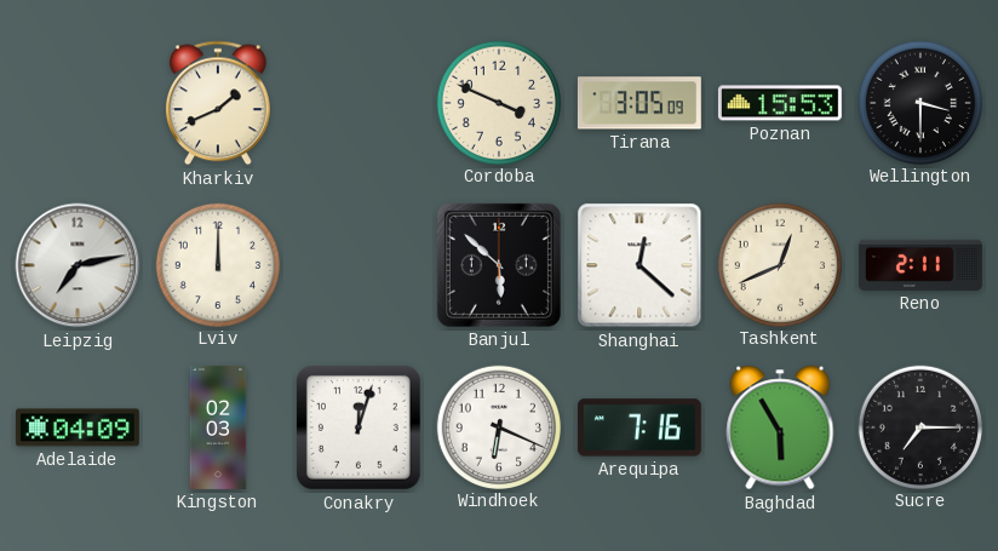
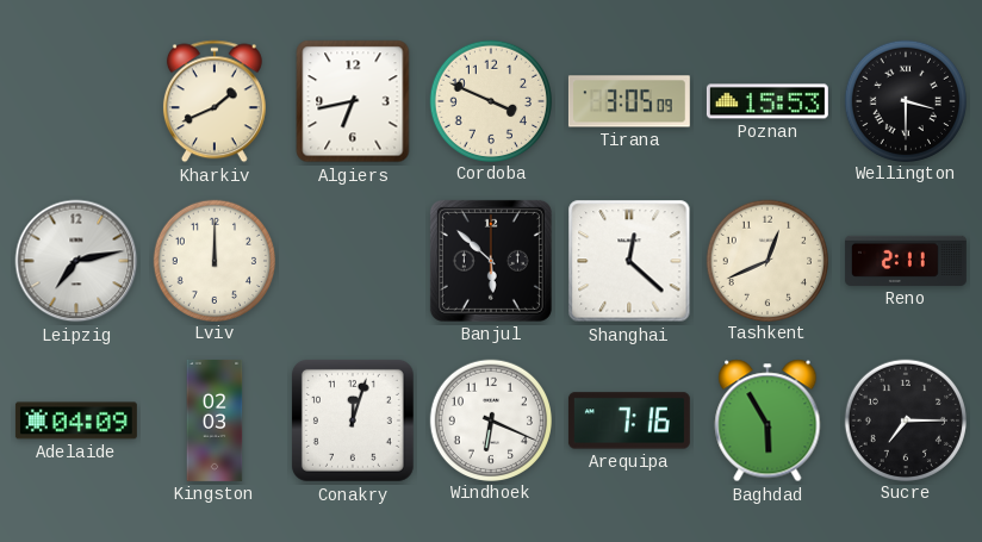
Algiers: none -> 6:43
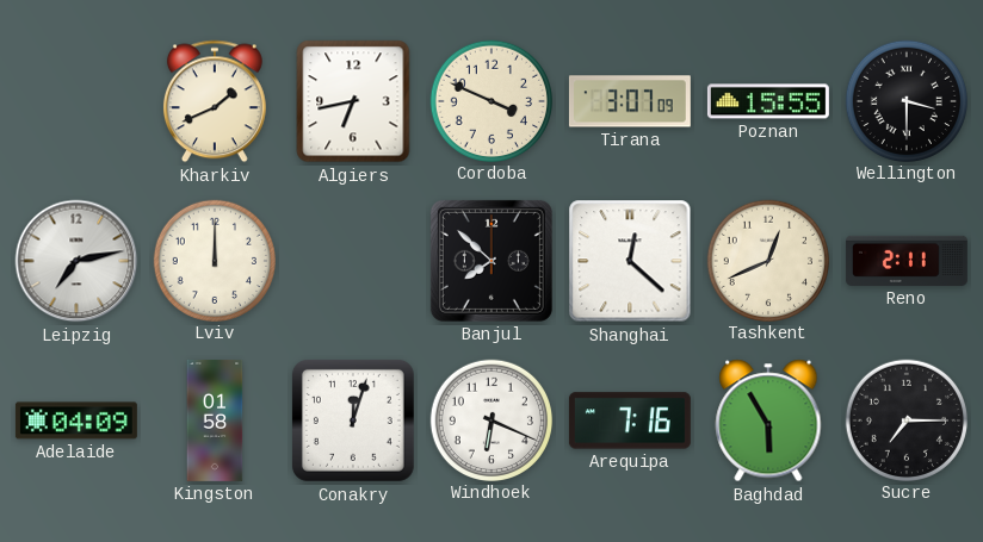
Tirana: 3:05 -> 3:07
Poznan: 15:53 -> 15:55
Banjul: 5:52 -> 7:52
Kingston: 02:03 -> 01:58
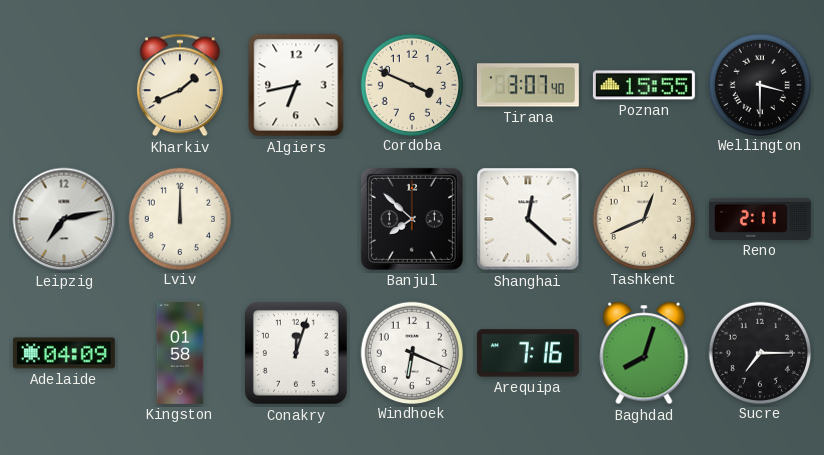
Tirana: 3:07:09 -> 3:07:40
Baghdad: 5:55 -> 8:03
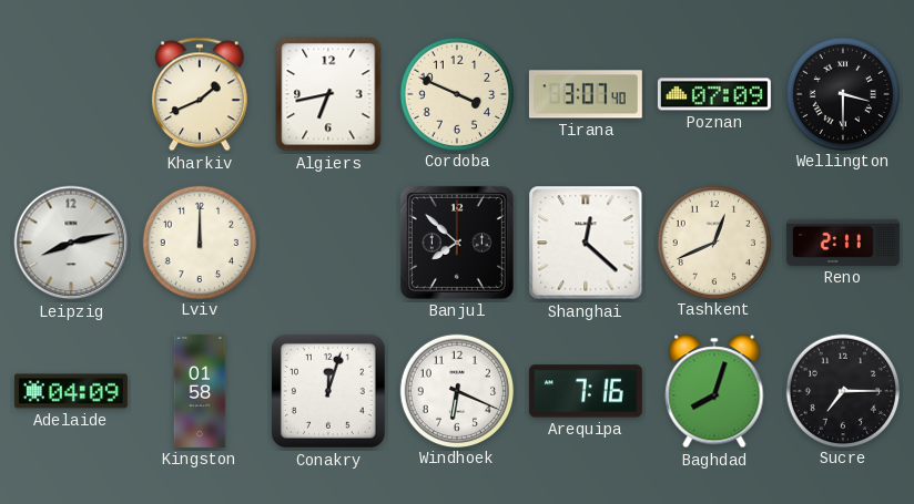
Poznan: 15:55 -> 07:09
Leipzig: 7:13 -> 8:13
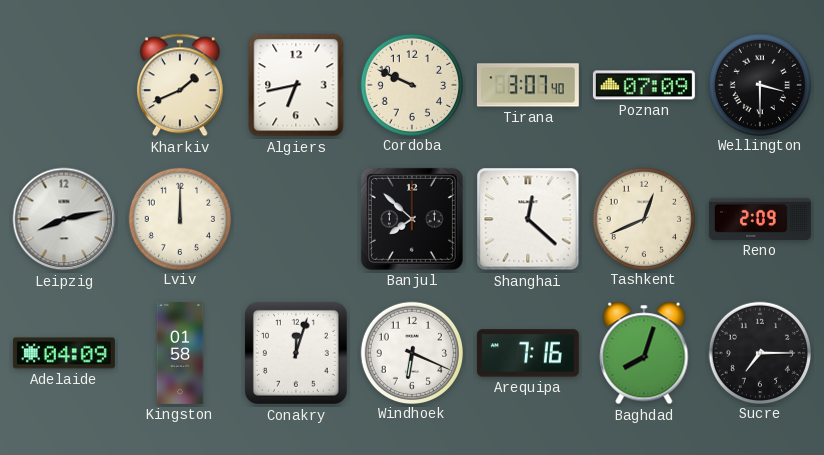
Cordoba: 3:49 -> 9:49
Reno: 2:11 -> 2:09
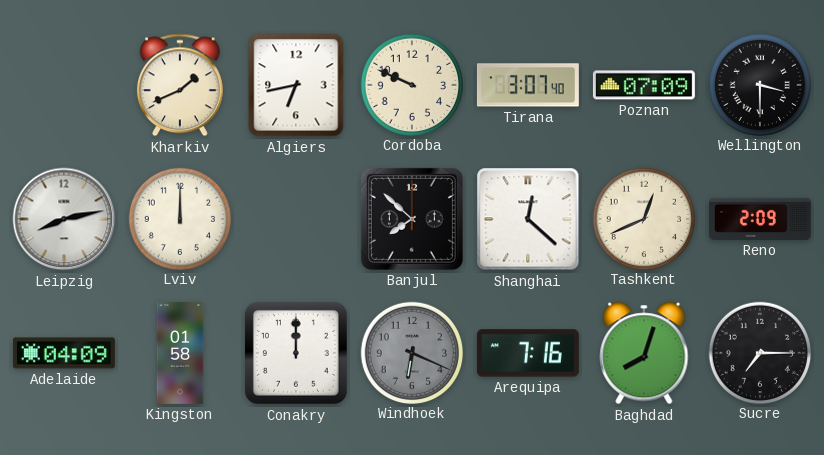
Conakry: 12:03 -> 12:00
Windhoek dial: white -> grey
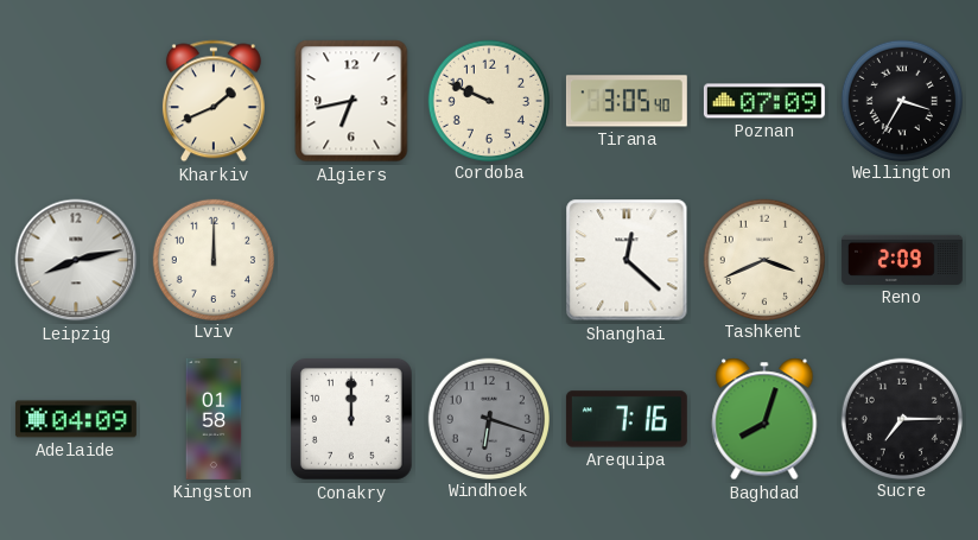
Tirana: 3:07 -> 3:05
Wellington: 3:30 -> 3:35
Banjul: 7:52 -> none
Tashkent: 12:41 -> 3:41
Windhoek: 6:19 -> 6:18
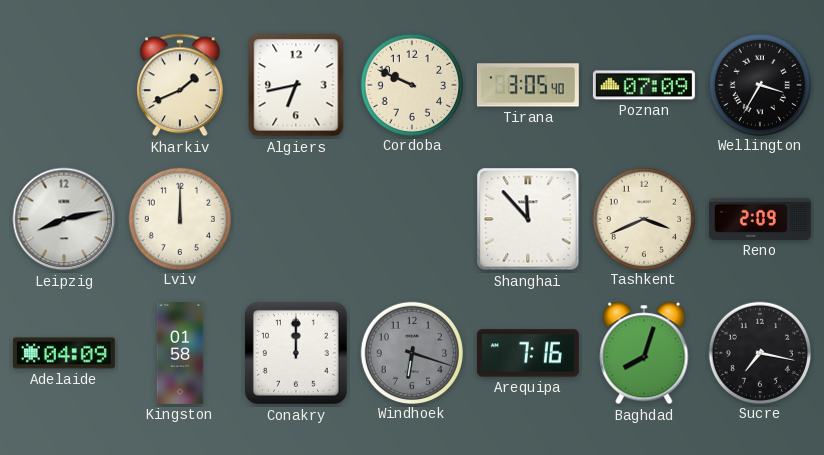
Shanghai: 12:22 -> 11:53
Sucre: 7:15 -> 7:17
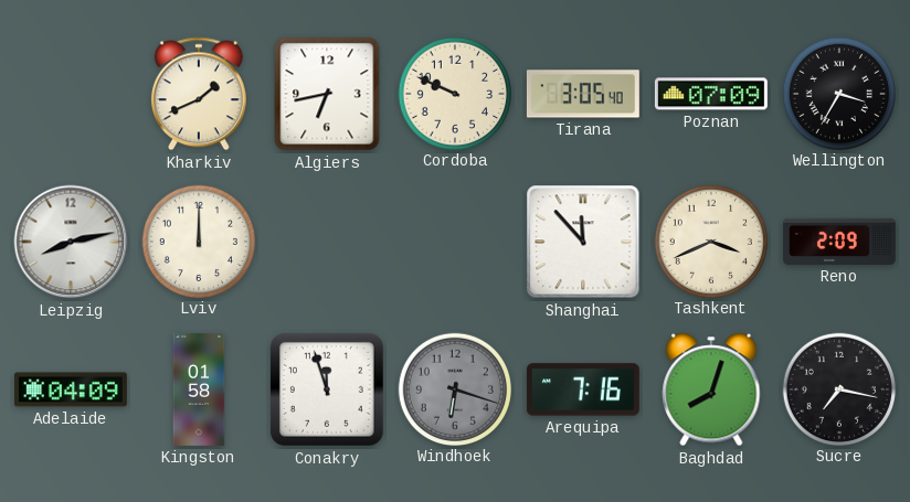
Conakry: 12:00 -> 11:57
